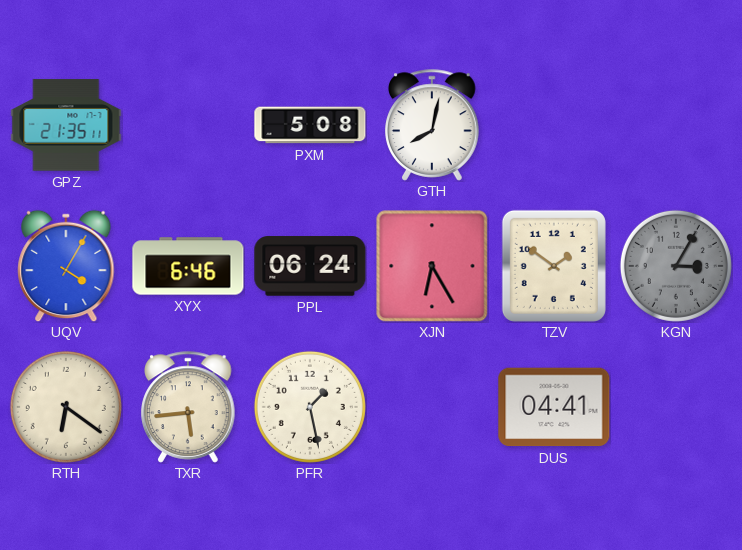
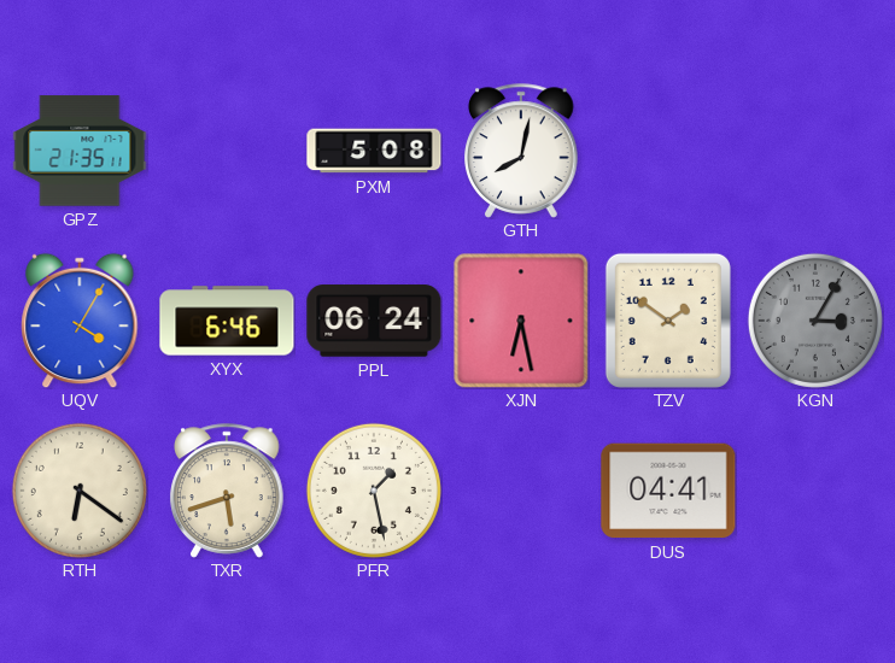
XJN: 6:25 -> 6:28
TXR: 5:44 -> 5:42
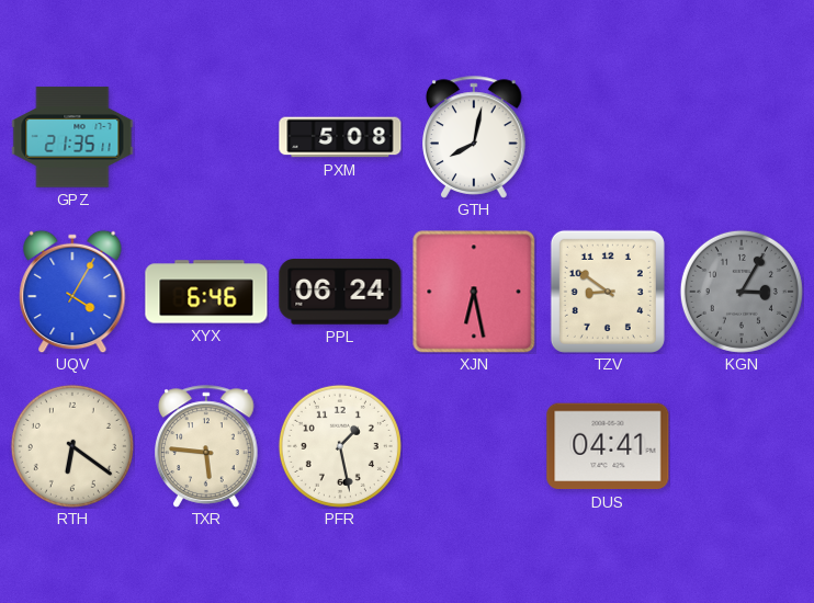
TZV: 1:51 -> 8:51
TXR: 5:42 -> 5:46
